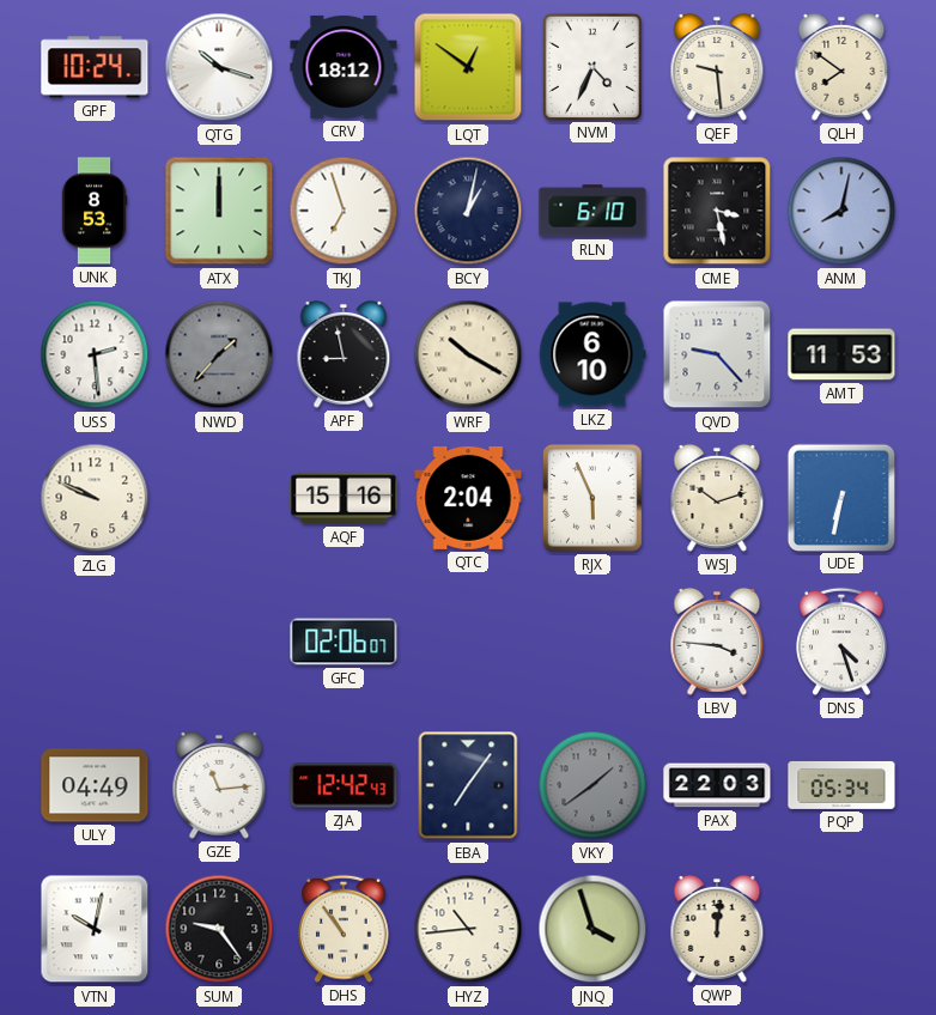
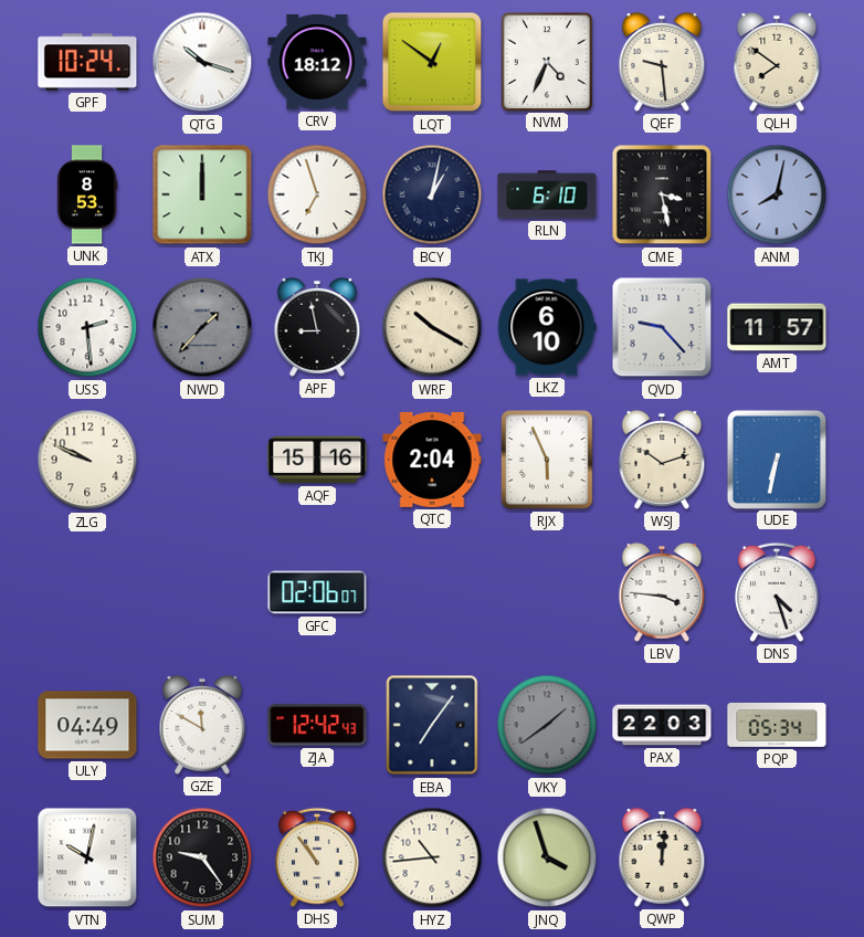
AMT: 11:53 -> 11:57
GZE: 11:14 -> 11:50
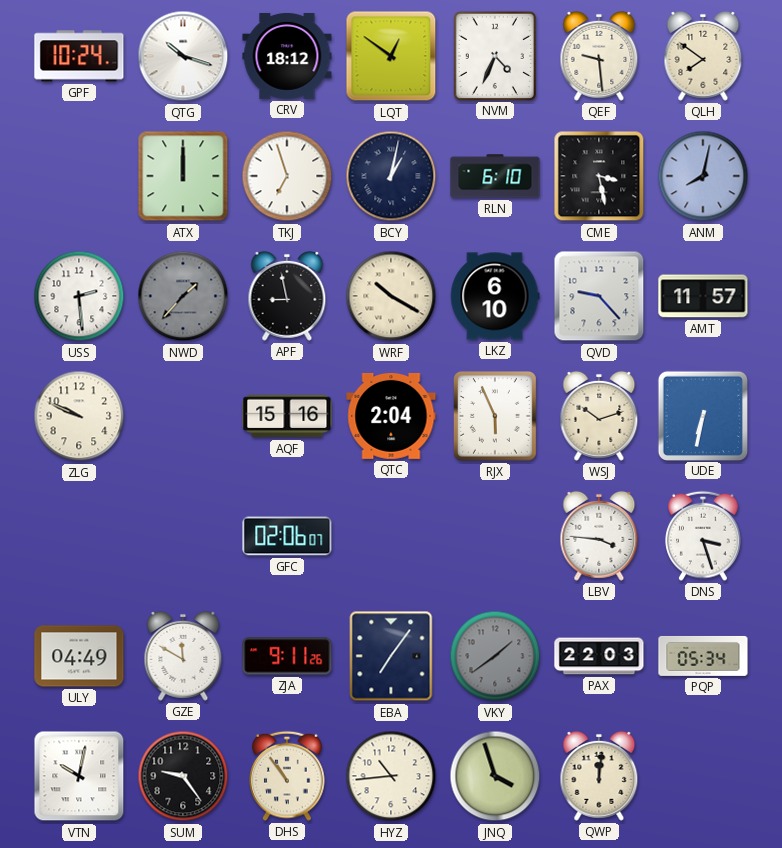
UNK: 8:53 -> none
DNS: 4:27 -> 3:27
ZJA: 12:42 -> 9:11
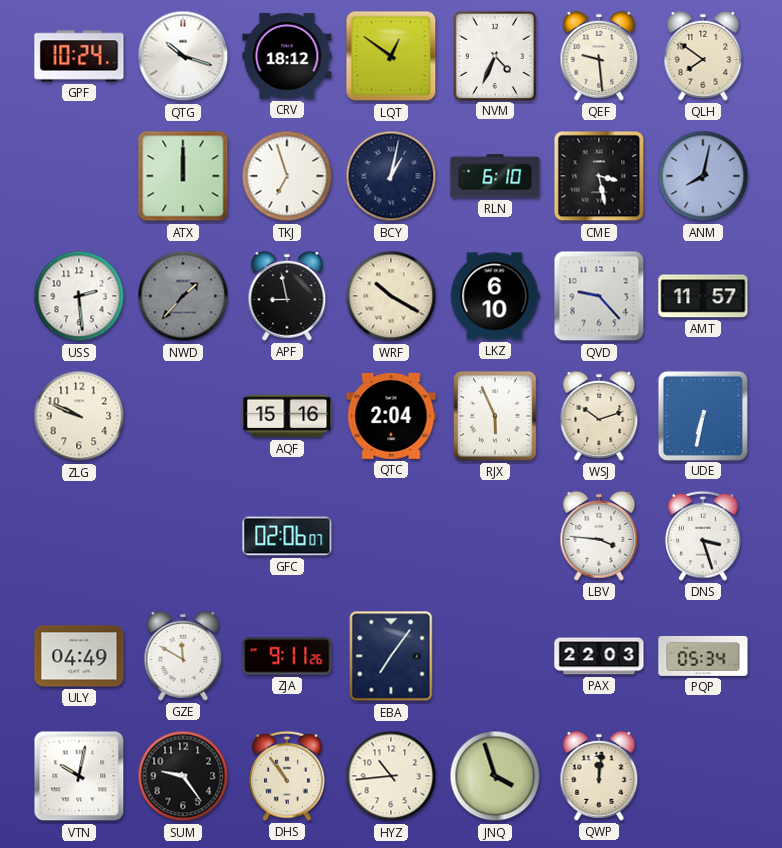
VKY: 1:39 -> none
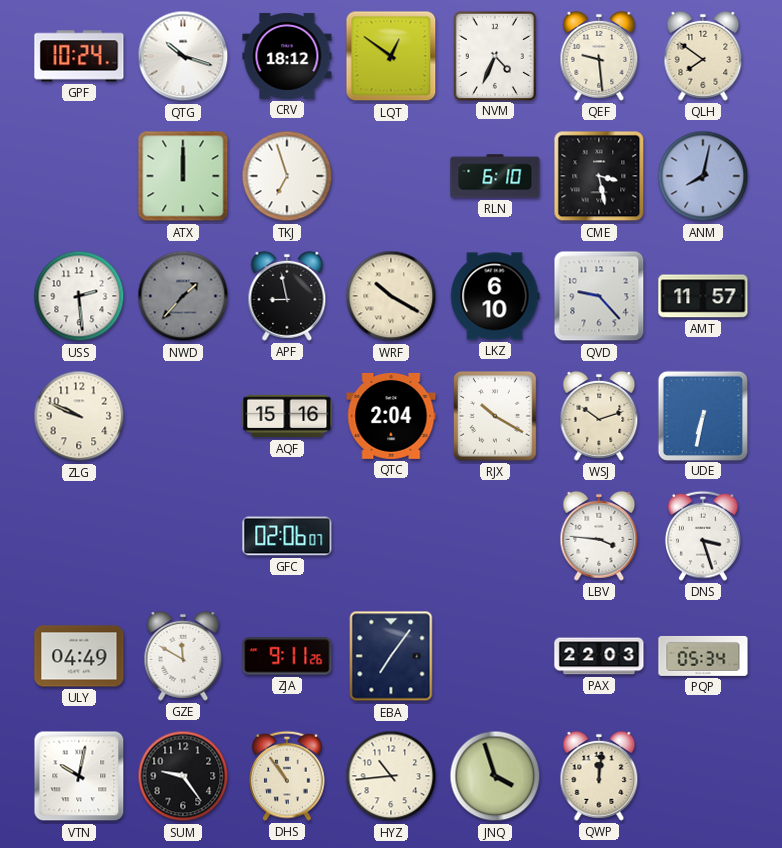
BCY: 1:02 -> none
RJX: 5:56 -> 10:20
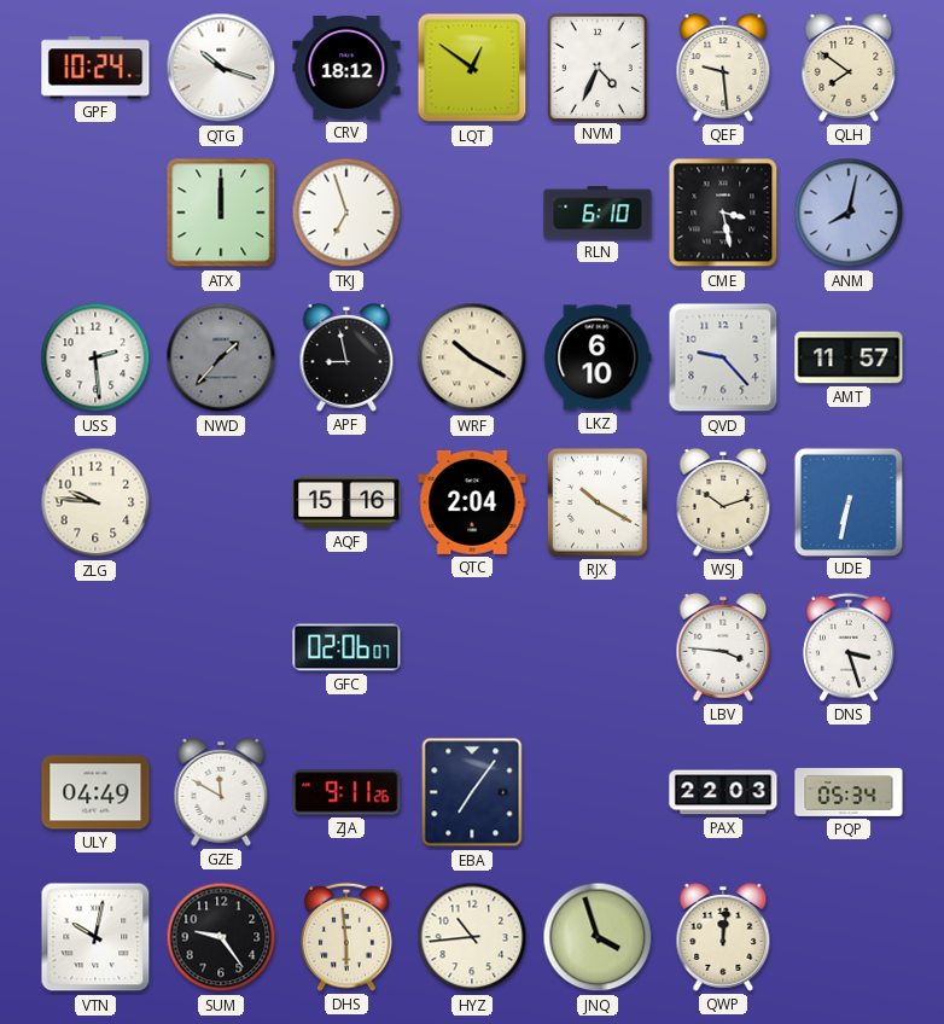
ZLG: 9:49 -> 9:46
DHS: 10:54 -> 5:59
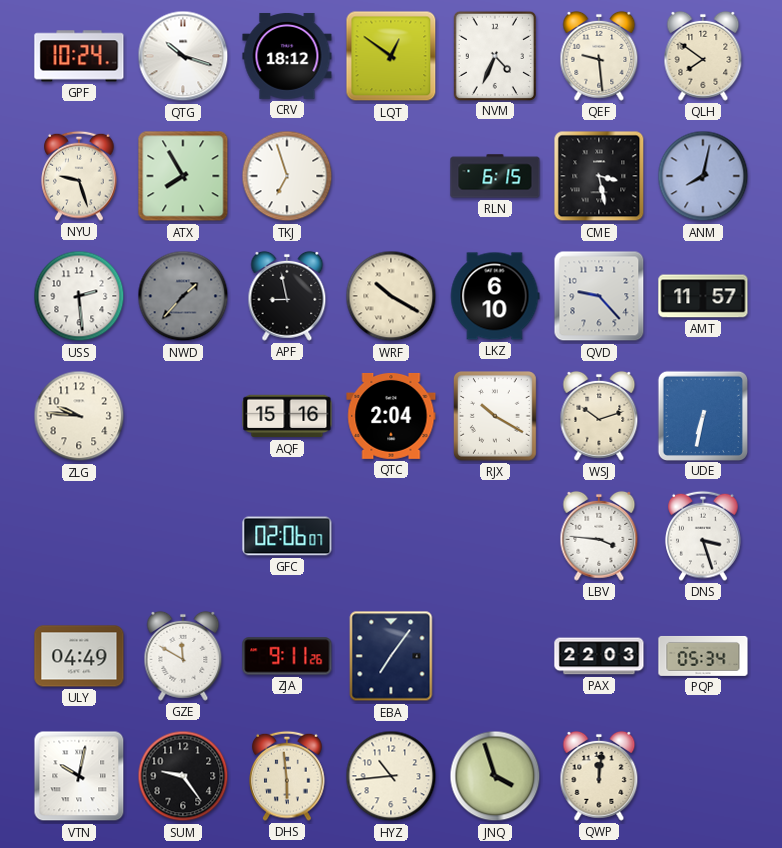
NYU: none -> 9:27
ATX: 12:00 -> 7:55
RLN: 6:10 -> 6:15
